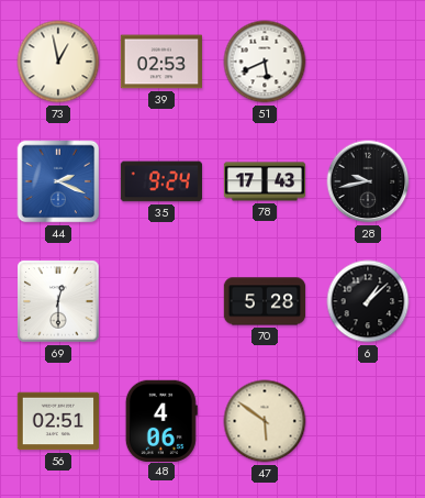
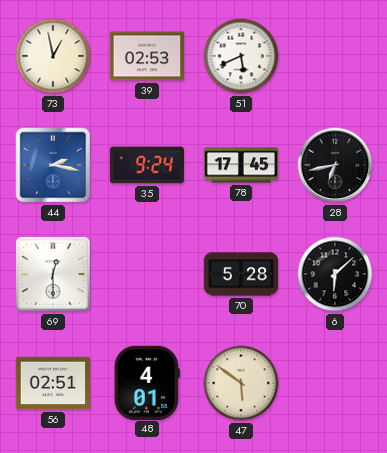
44: 2:19 -> 2:17
78: 17:43 -> 17:45
28: 9:43 -> 6:43
6: 1:08 -> 6:08
48: 4:06 -> 4:01
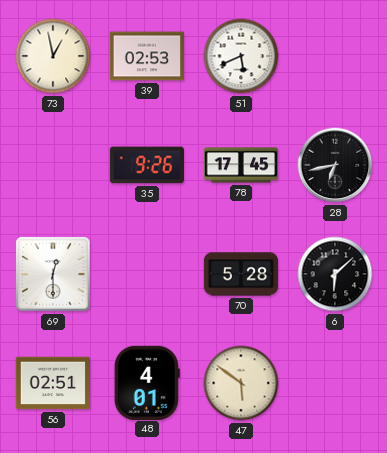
44: 2:17 -> none
35: 9:24 -> 9:26
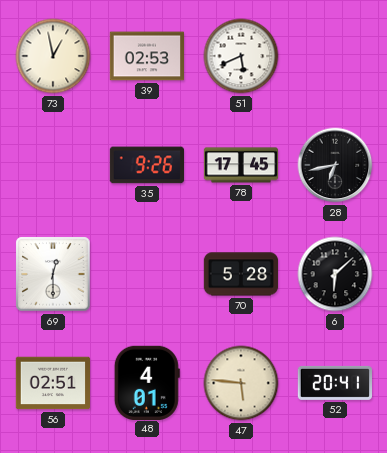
47: 5:51 -> 5:46
52: none -> 20:41
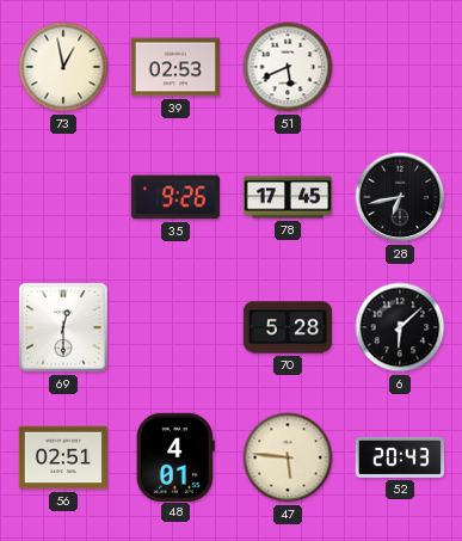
52: 20:41 -> 20:43
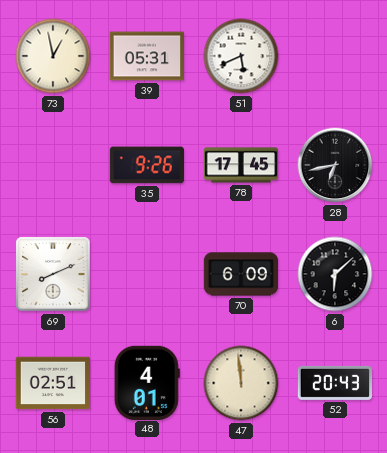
39: 02:53 -> 05:31
69: 12:30 -> 8:11
70: 5:28 -> 6:09
47: 5:46 -> 11:59
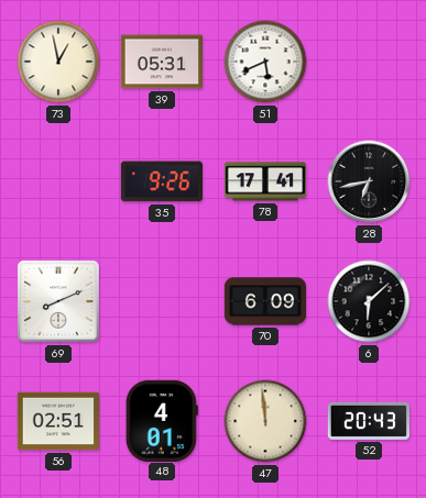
78: 17:45 -> 17:41
